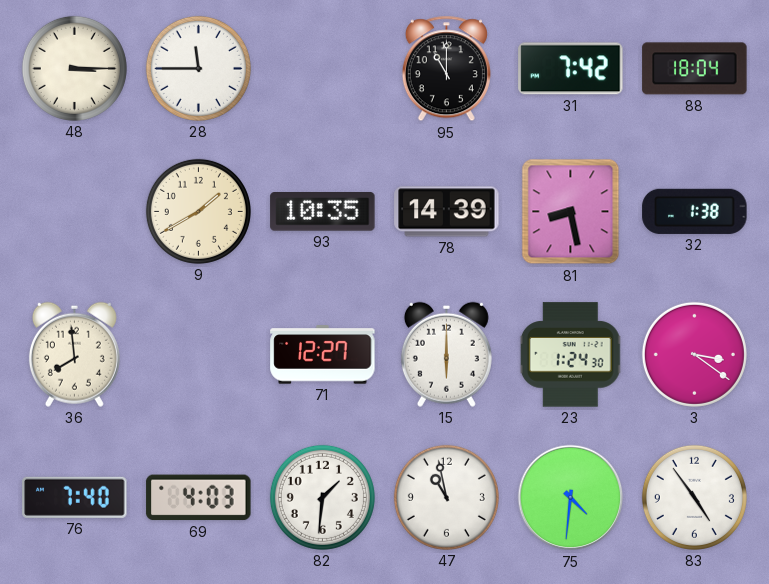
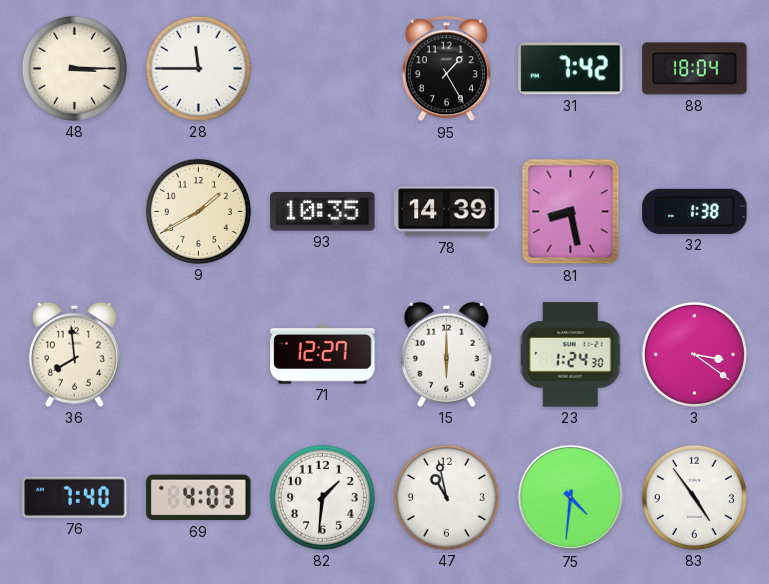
95: 11:00 -> 1:25
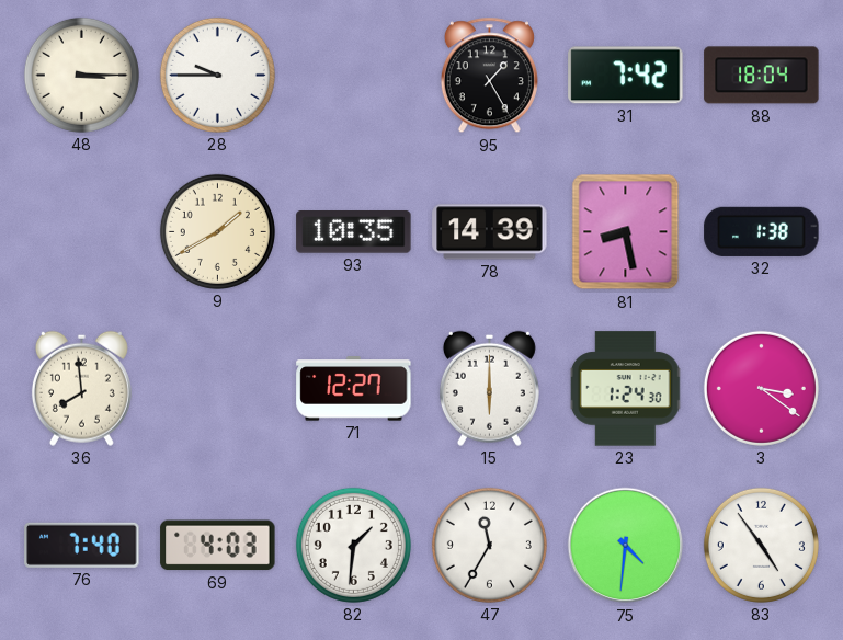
28: 11:45 -> 9:45
47: 10:58 -> 11:35
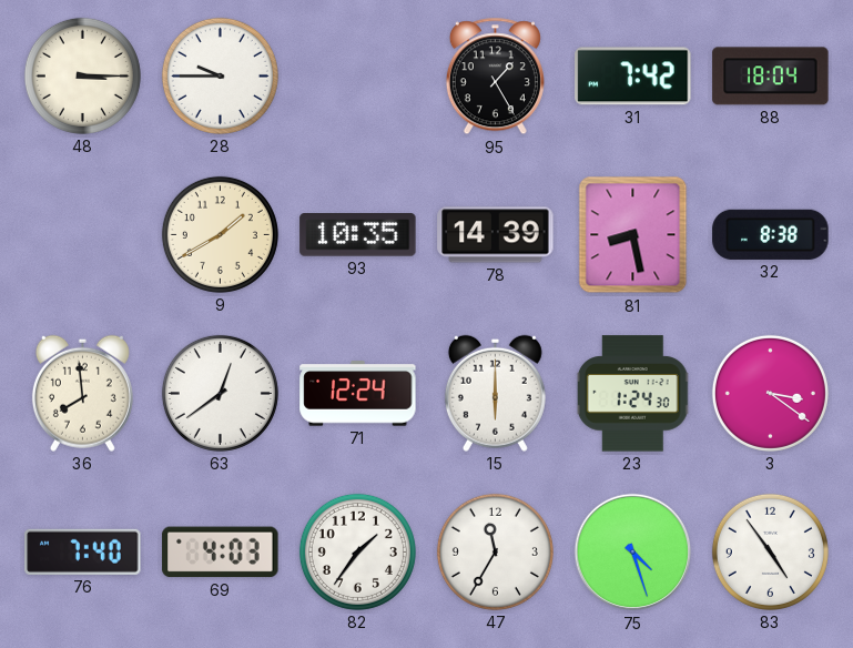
32: 1:38 -> 8:38
63: none -> 12:39
71: 12:27 -> 12:24
82: 1:31 -> 1:36
75: 4:31 -> 4:27
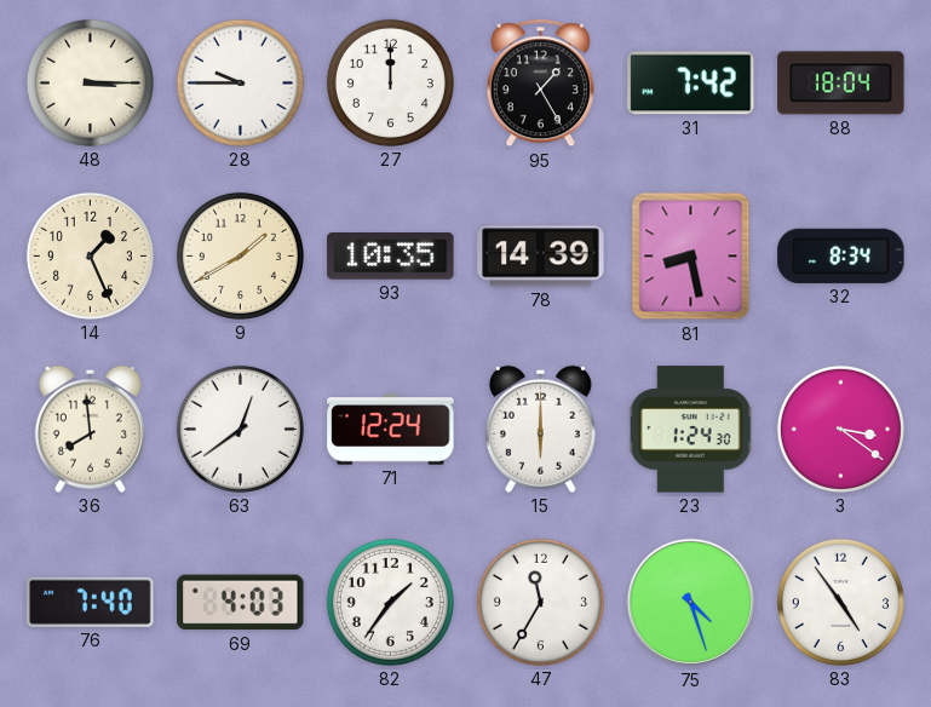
27: none -> 12:00
14: none -> 1:26
32: 8:38 -> 8:34
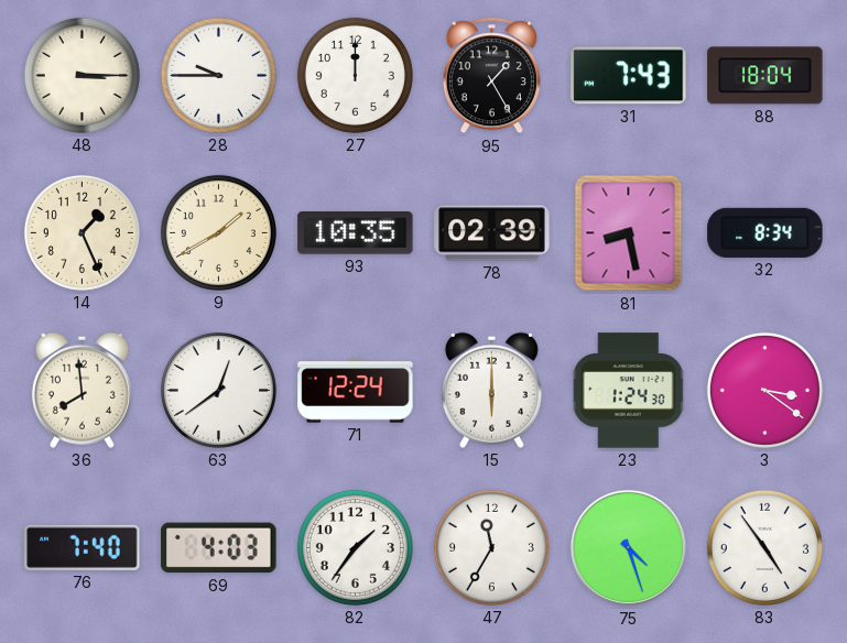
31: 7:42 -> 7:43
78: 14:39 -> 02:39
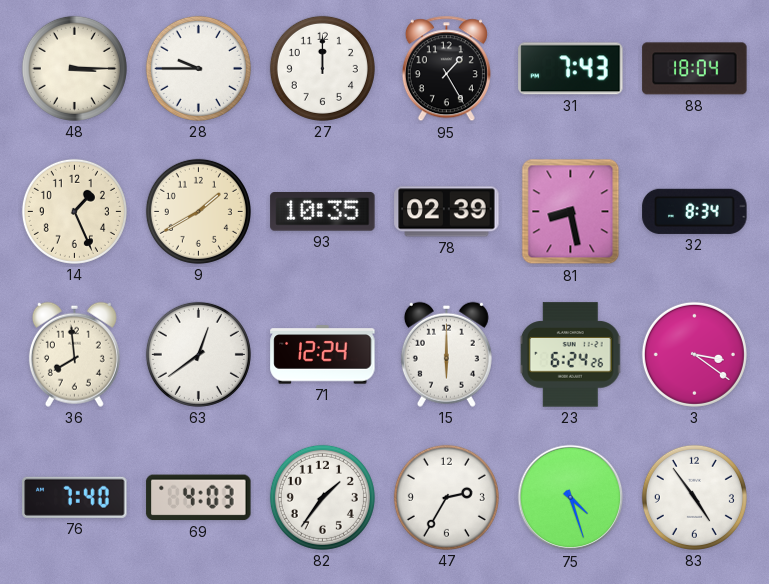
23: 1:24 -> 6:24
47: 11:35 -> 2:35
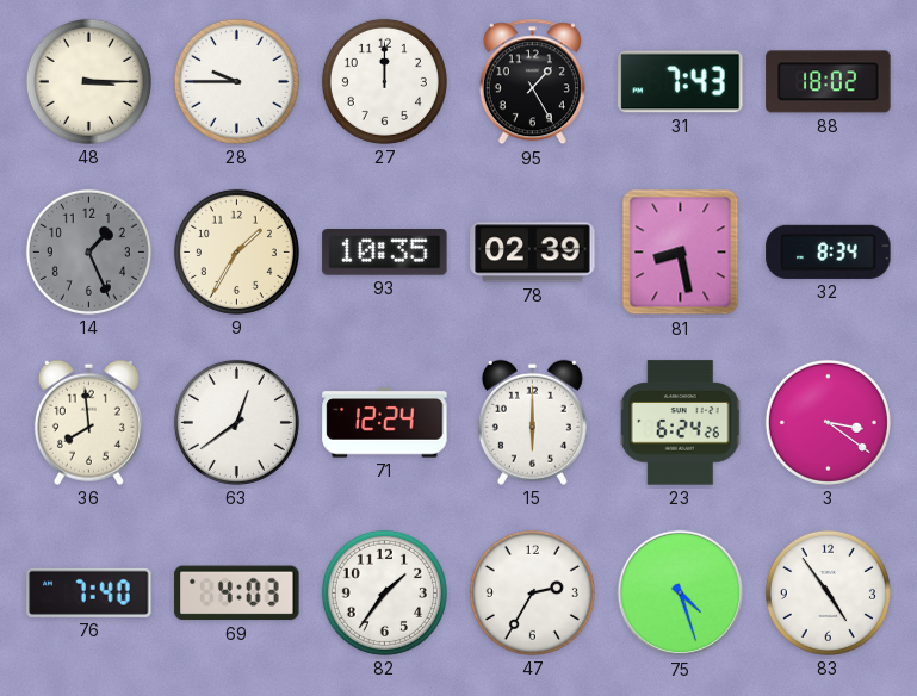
88: 18:04 -> 18:02
14 dial: cream -> grey
9: 1:40 -> 1:35
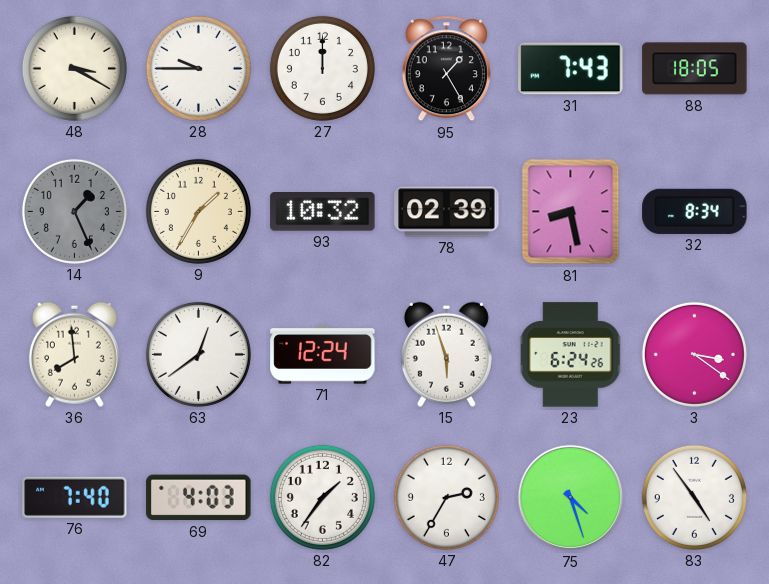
48: 3:15 -> 3:20
88: 18:02 -> 18:05
93: 10:35 -> 10:32
15: 6:00 -> 5:57
